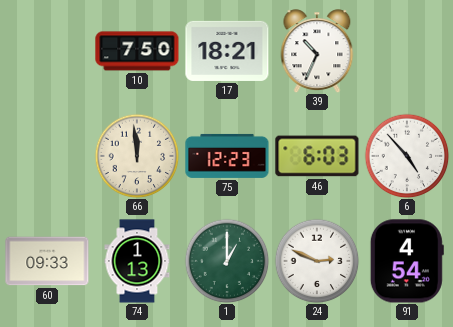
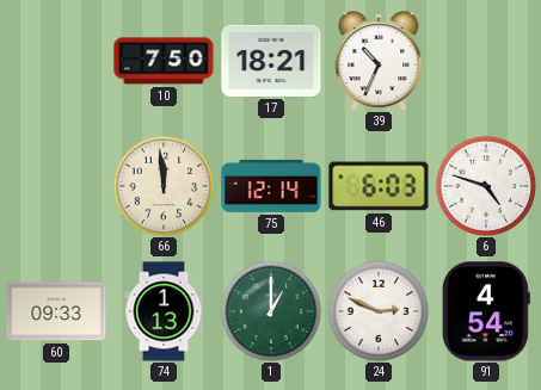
75: 12:23 -> 12:14
6: 4:53 -> 4:48
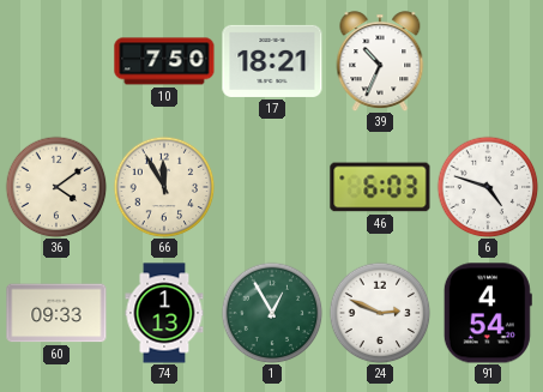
36: none -> 4:09
66: 11:59 -> 11:55
75: 12:14 -> none
1: 1:00 -> 12:55
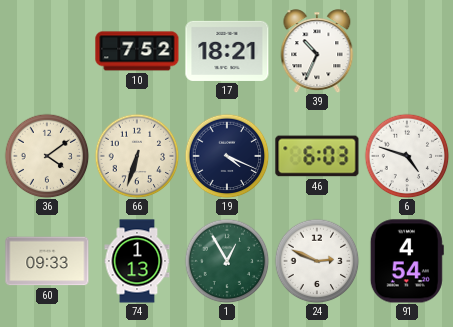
10: 7:50 -> 7:52
66: 11:55 -> 6:33
19: none -> 4:19
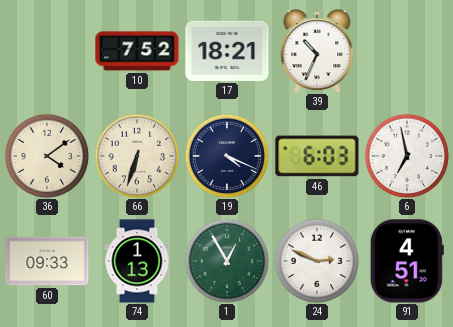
6: 4:48 -> 6:58
91: 4:54 -> 4:51
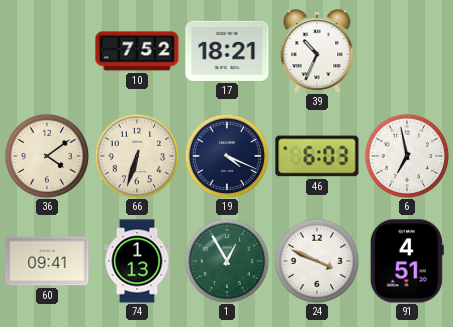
60: 09:33 -> 09:41
24: 2:49 -> 3:49
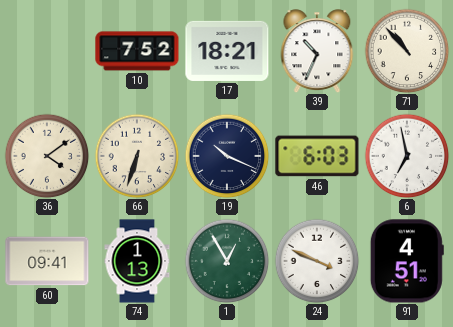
71: none -> 10:53
19: 4:19 -> 10:19
